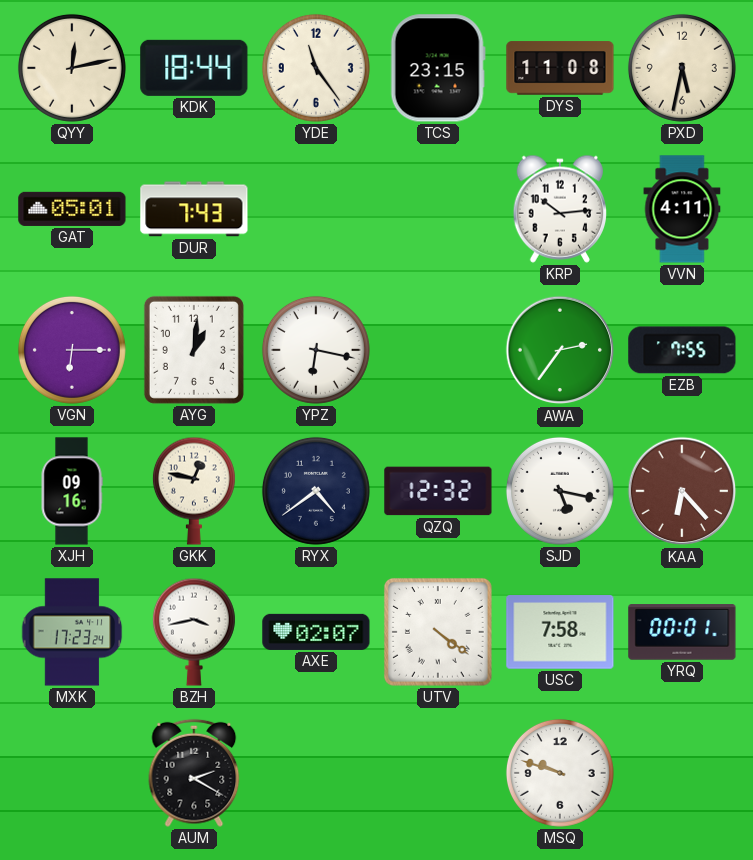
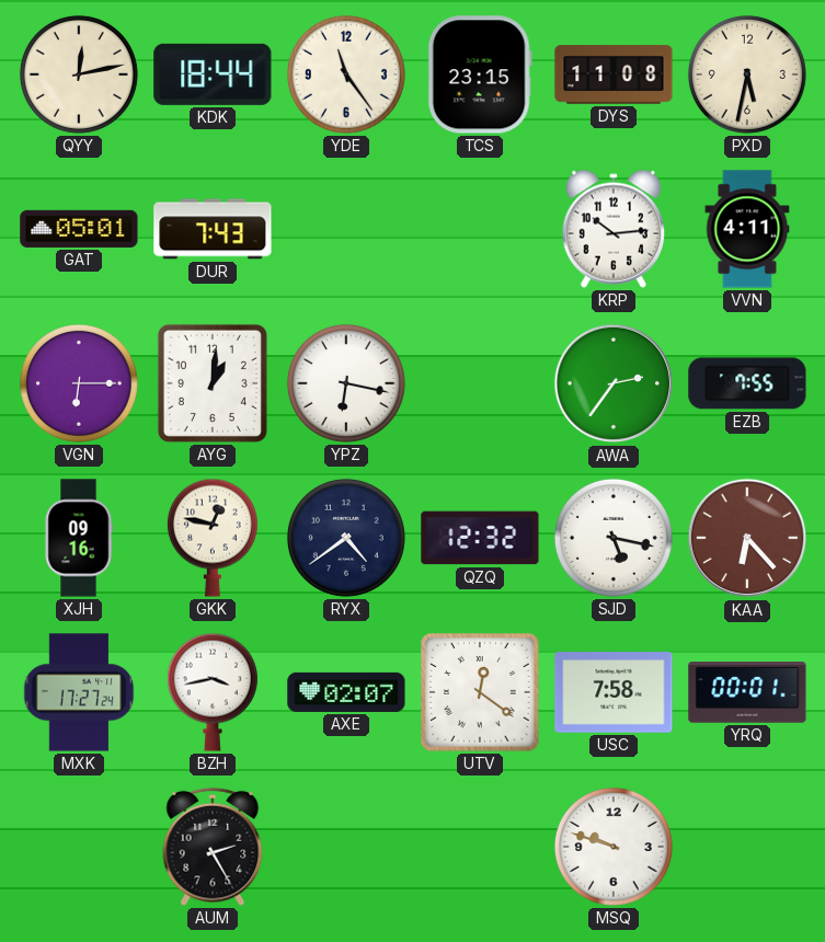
MXK: 17:23 -> 17:27
UTV: 4:21 -> 12:21
AUM: 2:20 -> 2:25
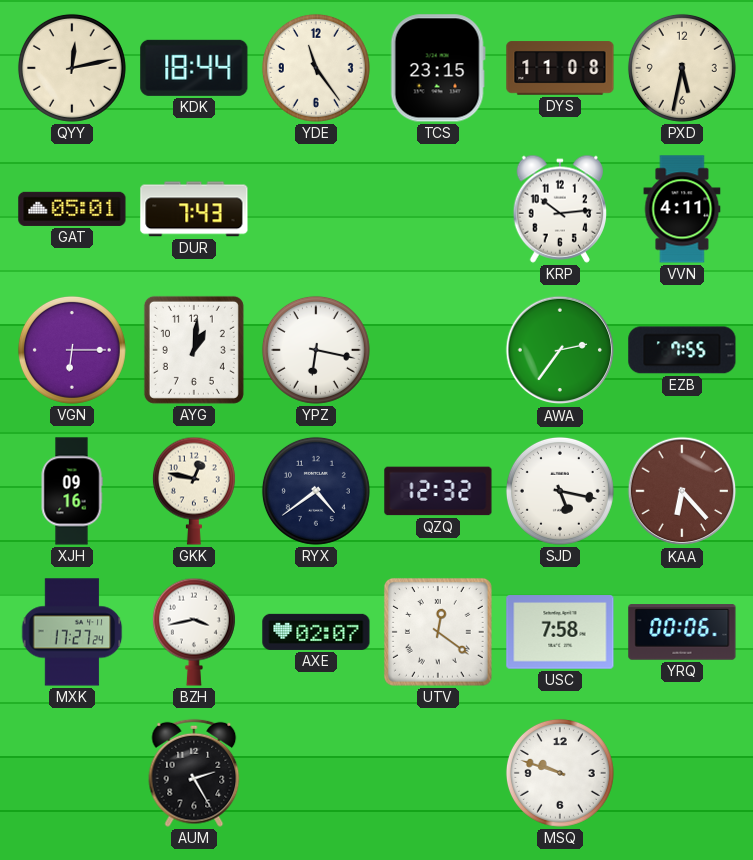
YRQ: 00:01 -> 00:06
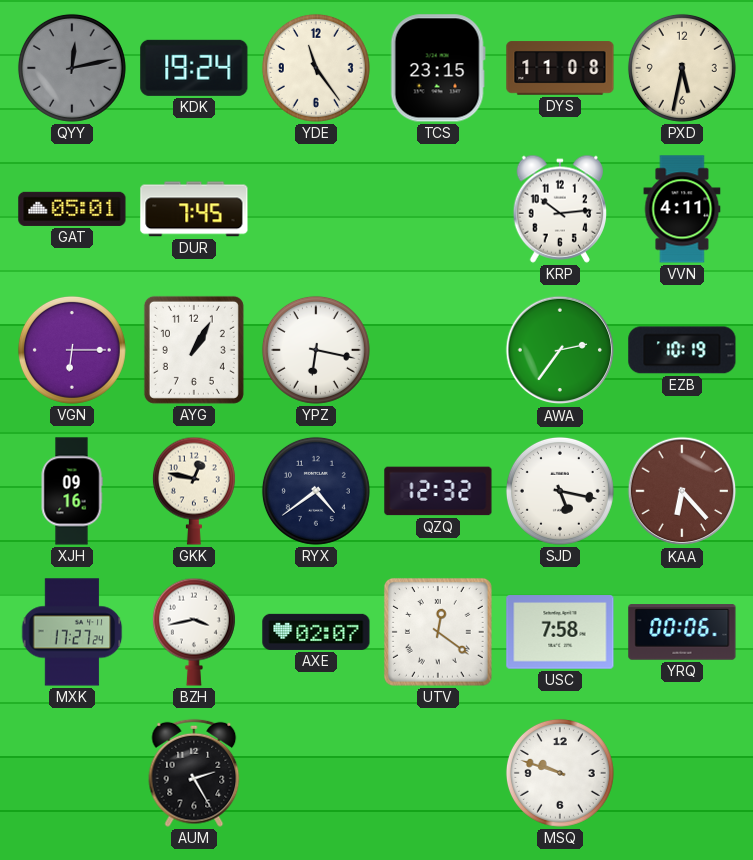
QYY dial: cream -> grey
KDK: 18:44 -> 19:24
DUR: 7:43 -> 7:45
AYG: 1:01 -> 1:05
EZB: 7:55 -> 10:19
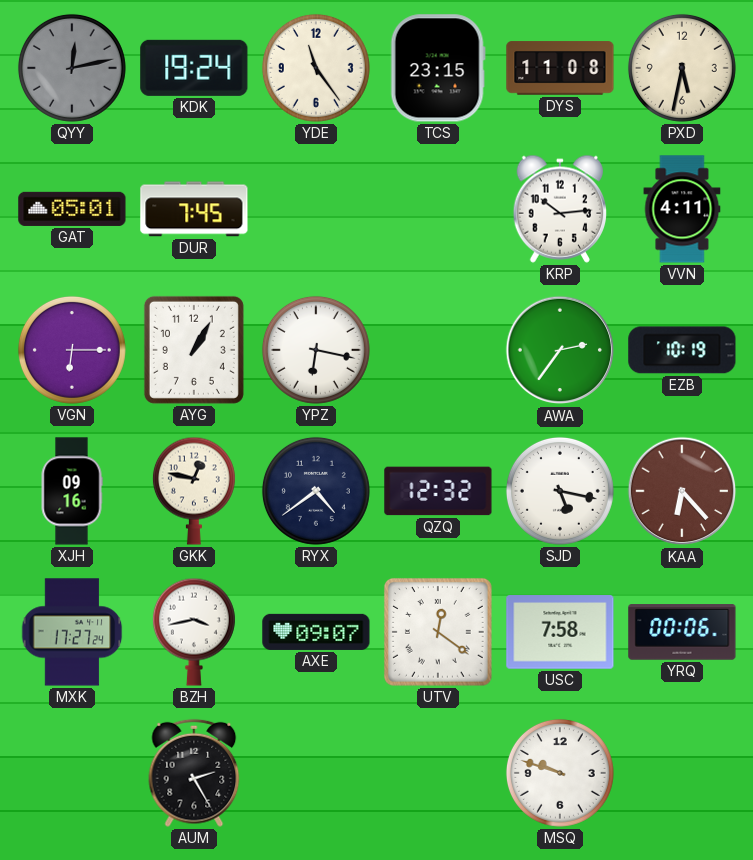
AXE: 02:07 -> 09:07
